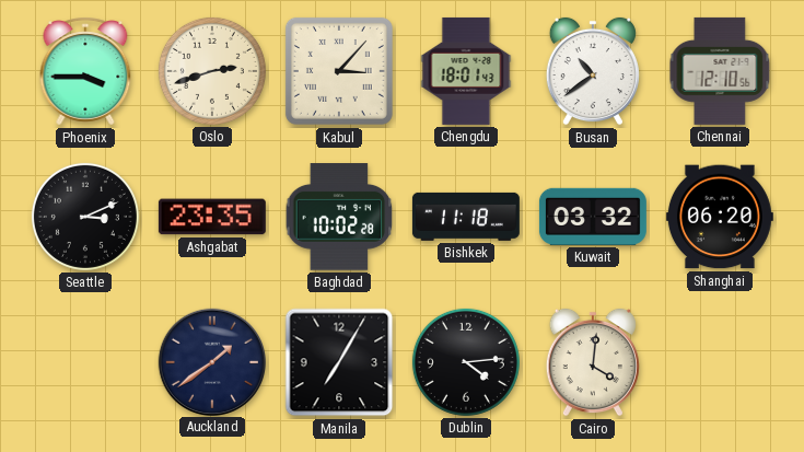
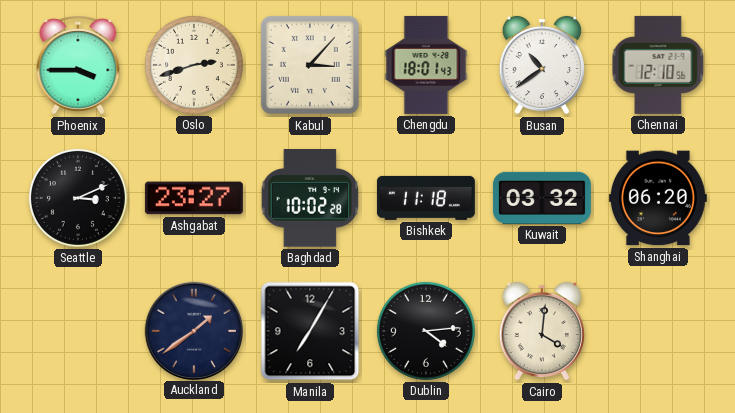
Ashgabat: 23:35 -> 23:27
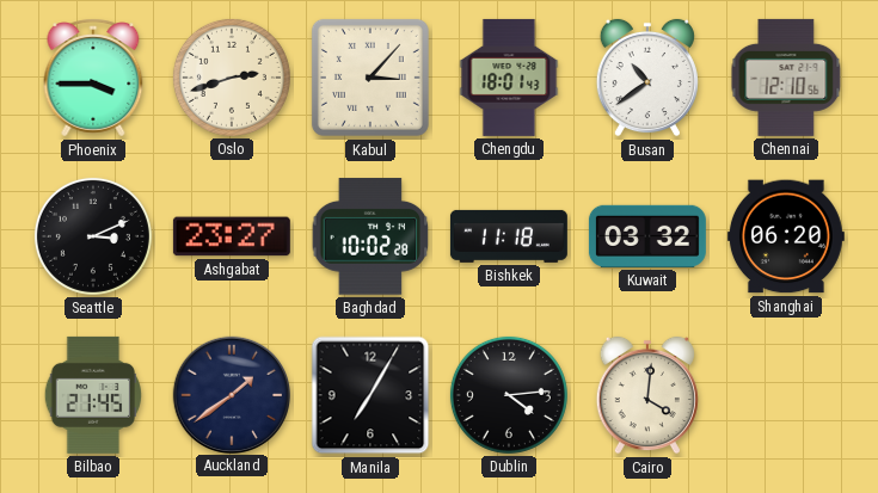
Bilbao: none -> 21:45
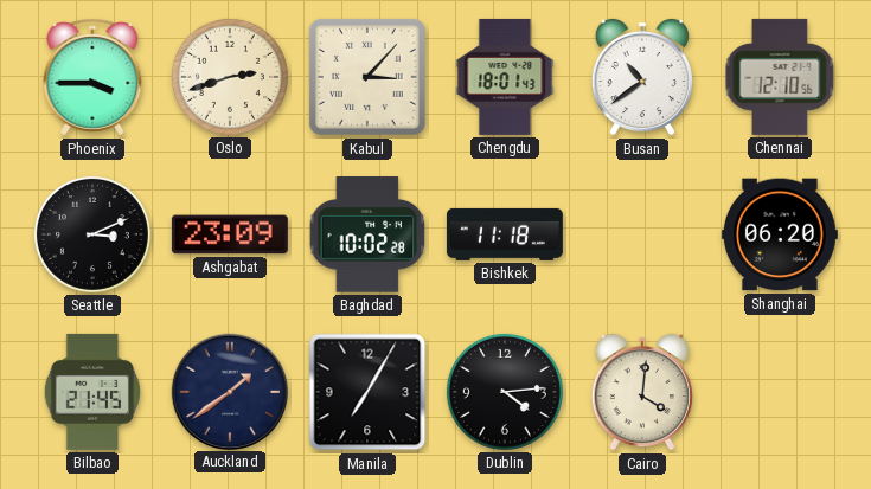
Ashgabat: 23:27 -> 23:09
Kuwait: 03:32 -> none
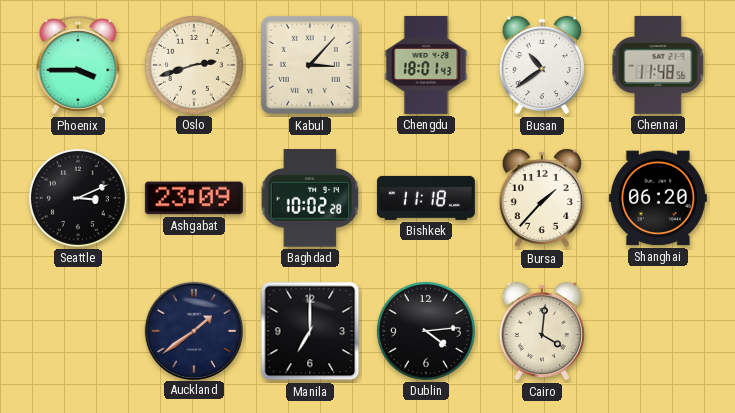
Chennai: 12:10 -> 11:48
Bursa: none -> 1:37
Bilbao: 21:45 -> none
Manila: 7:05 -> 7:00
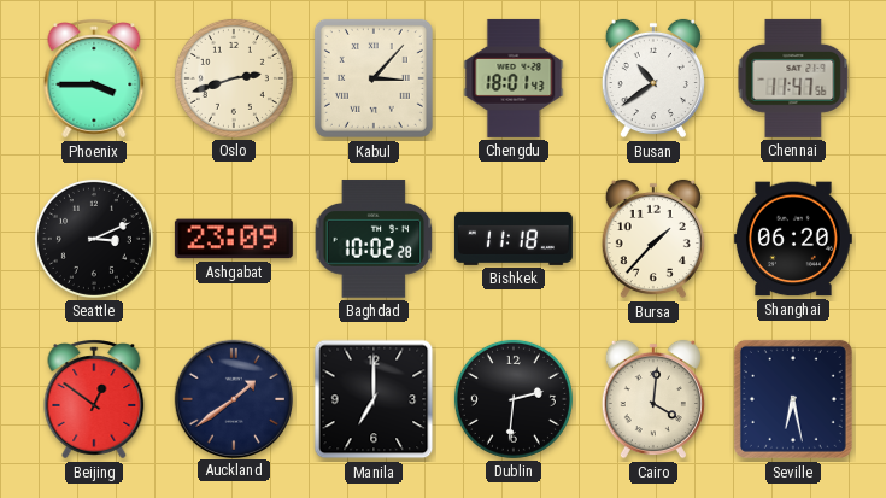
Chennai: 11:48 -> 11:47
Beijing: none -> 12:51
Dublin: 4:14 -> 2:31
Seville: none -> 6:28
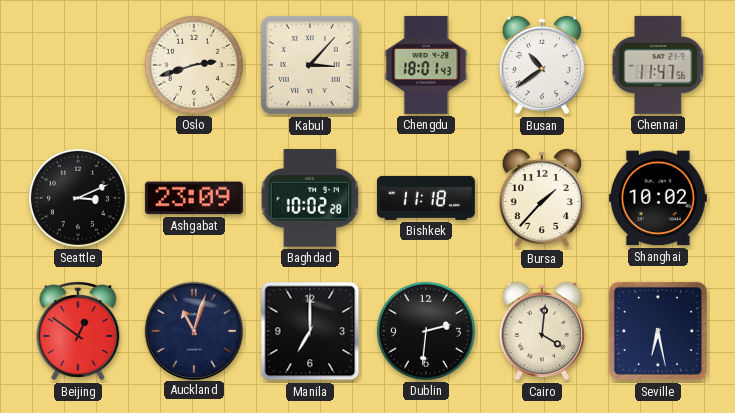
Phoenix: 3:45 -> none
Shanghai: 06:20 -> 10:02
Auckland: 1:39 -> 11:03
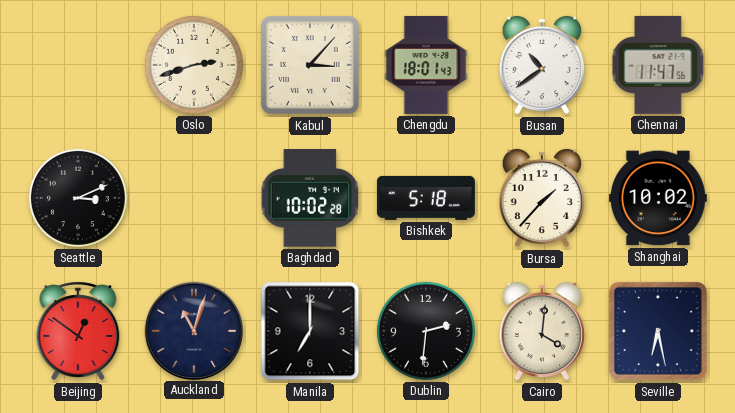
Ashgabat: 23:09 -> none
Bishkek: 11:18 -> 5:18
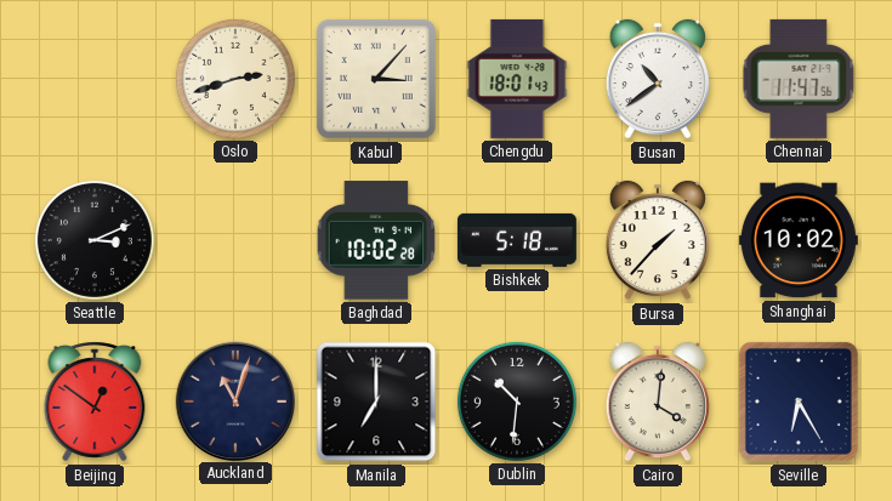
Dublin: 2:31 -> 10:31
Seville: 6:28 -> 6:25
